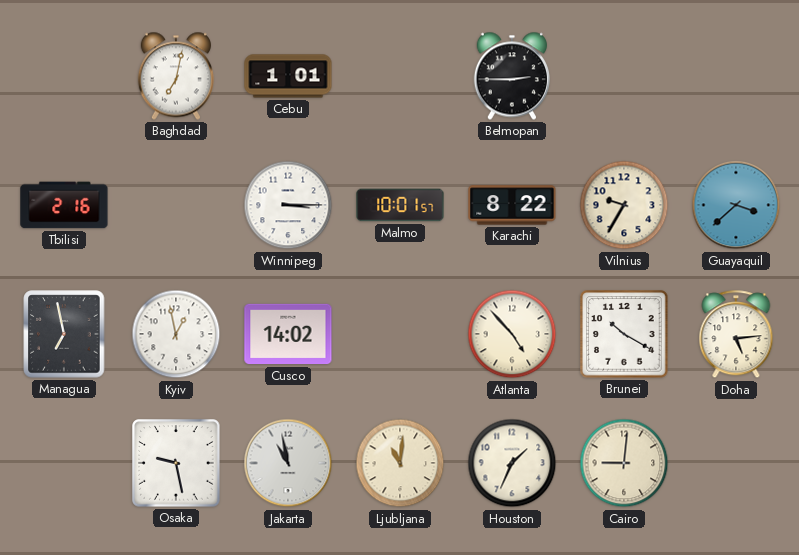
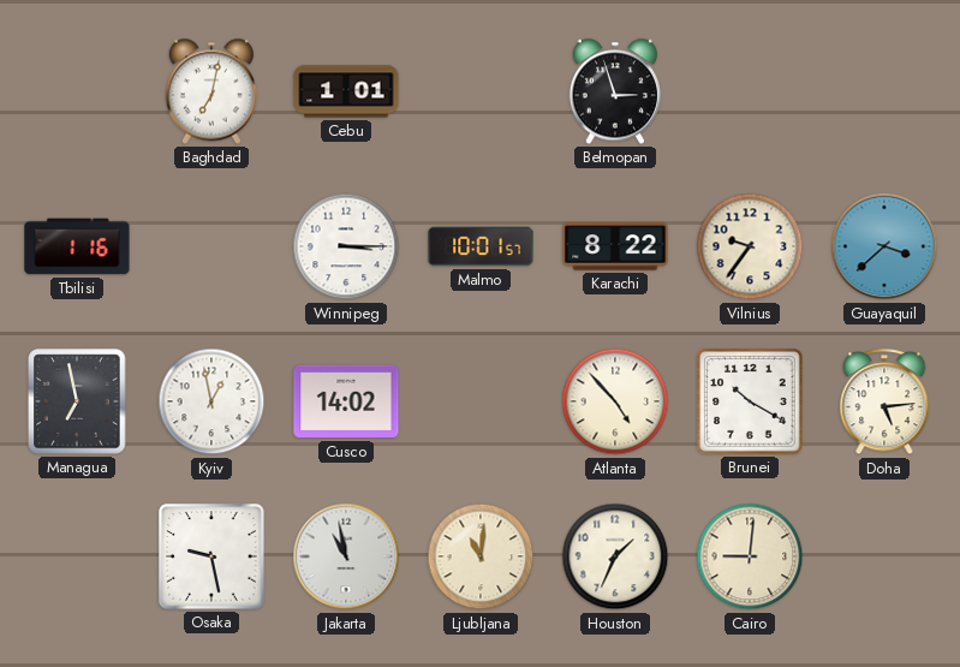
Belmopan: 2:45 -> 2:57
Tbilisi: 2:16 -> 1:16
Vilnius: 9:35 -> 9:36
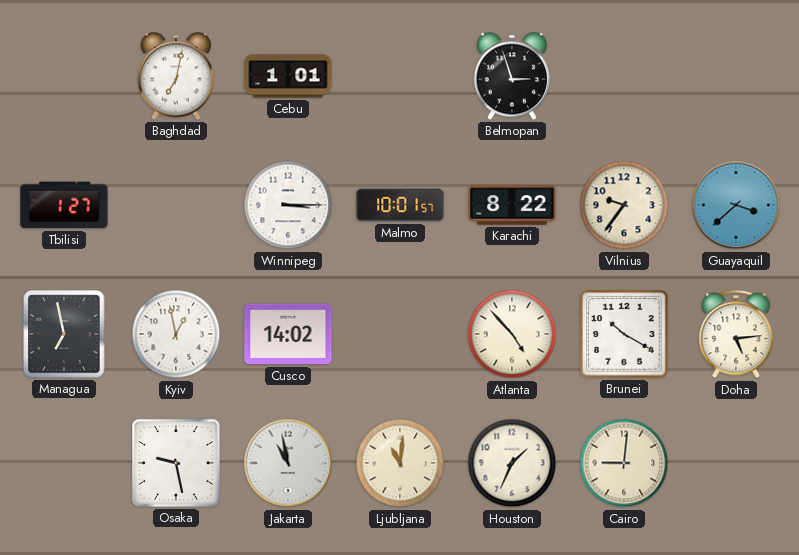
Tbilisi: 1:16 -> 1:27
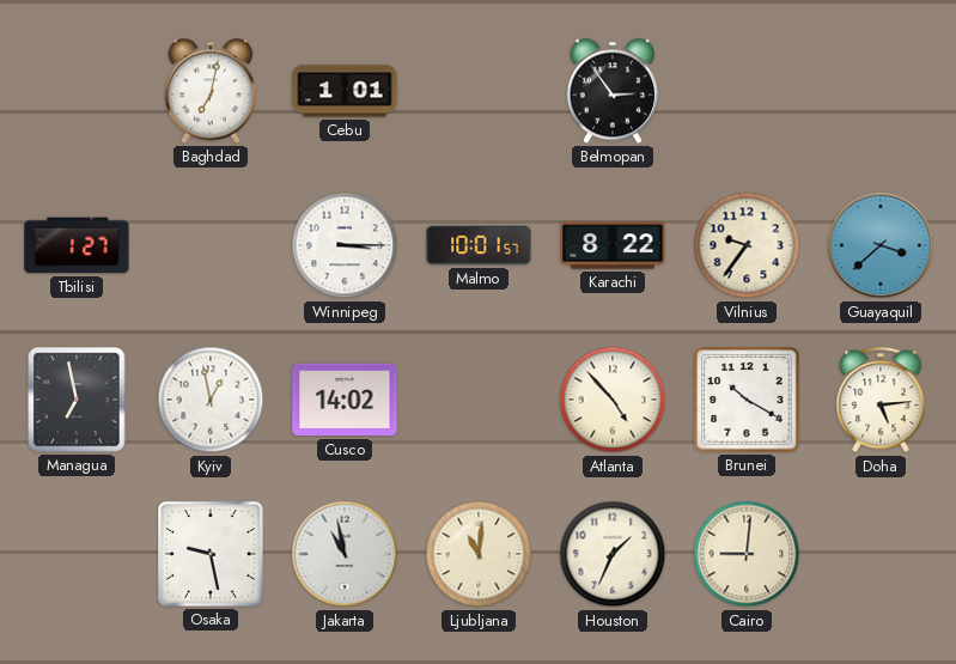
Belmopan: 2:57 -> 2:54
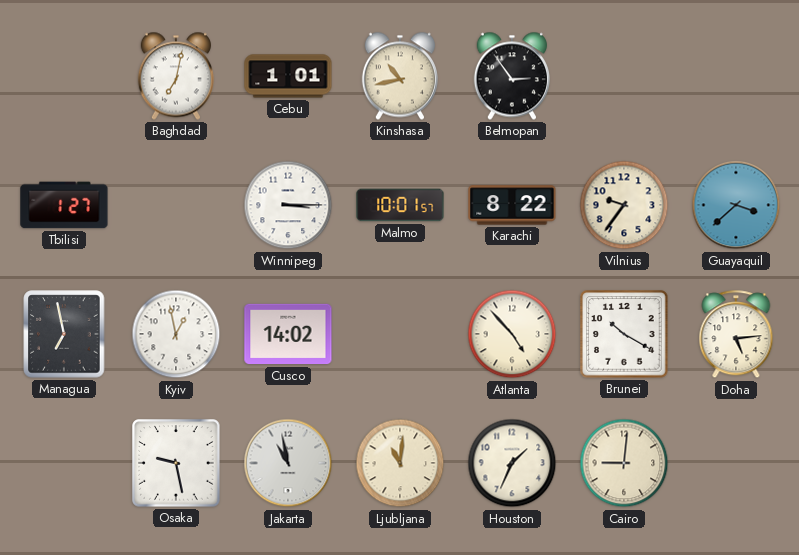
Kinshasa: none -> 10:43
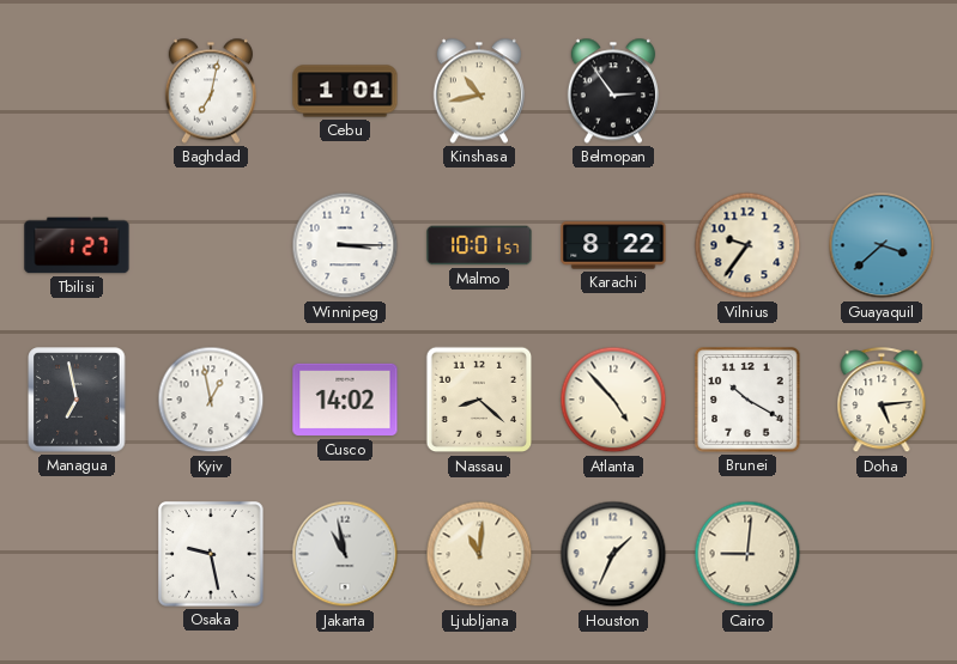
Nassau: none -> 8:22
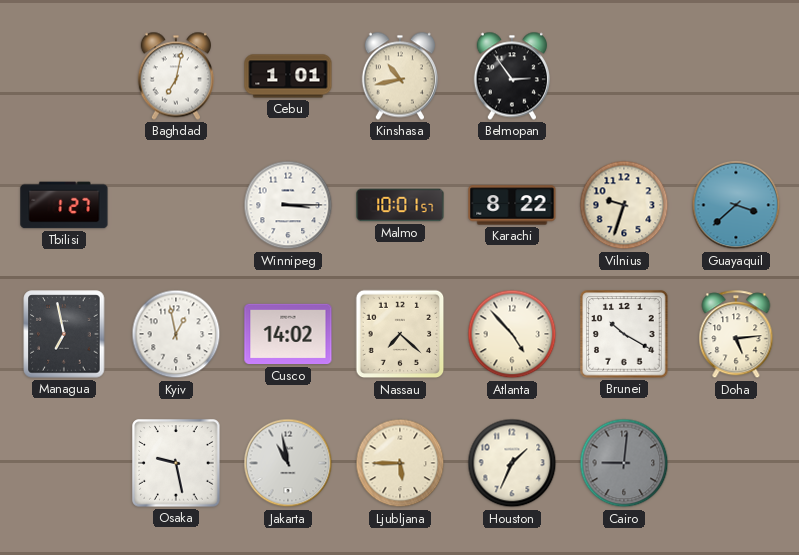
Vilnius: 9:36 -> 9:33
Nassau: 8:22 -> 7:22
Ljubljana: 11:01 -> 5:45
Cairo dial: cream -> grey
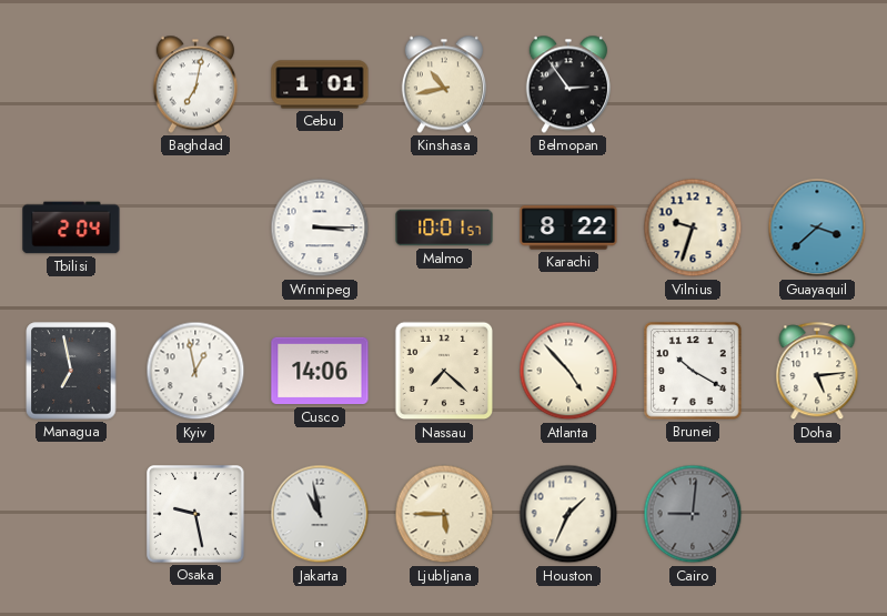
Tbilisi: 1:27 -> 2:04
Cusco: 14:02 -> 14:06
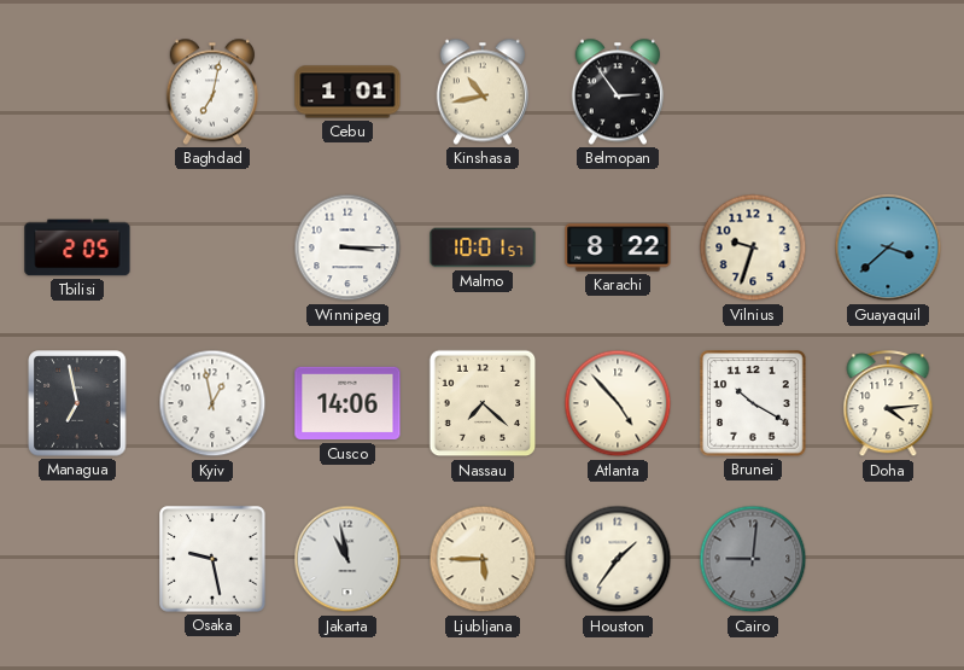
Tbilisi: 2:04 -> 2:05
Doha: 5:14 -> 4:14
Houston: 1:34 -> 1:36
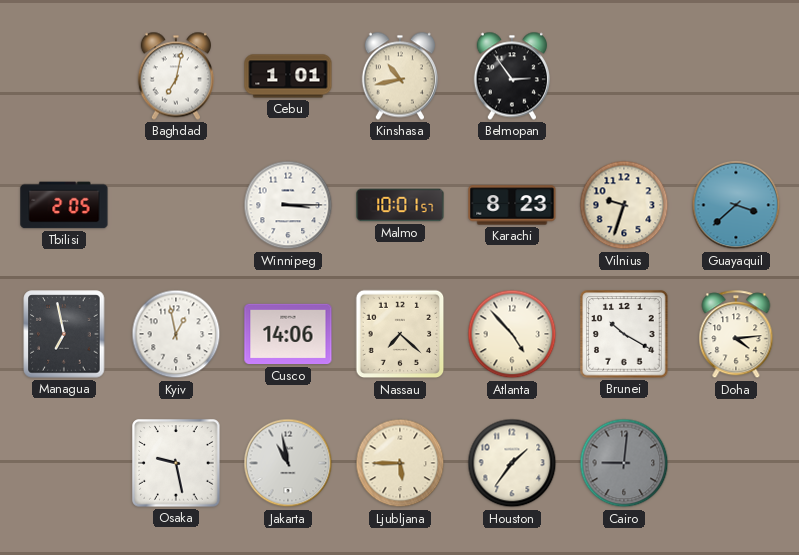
Karachi: 8:22 -> 8:23
